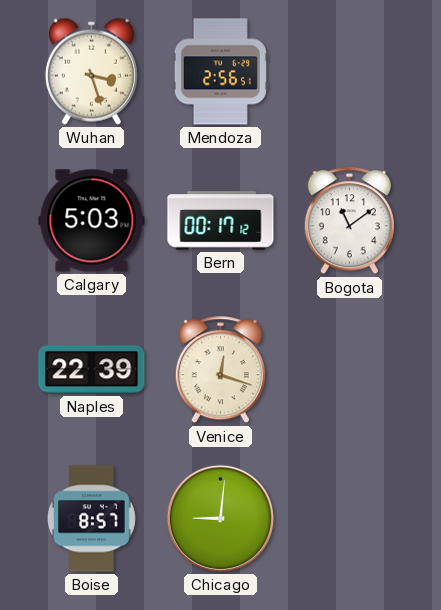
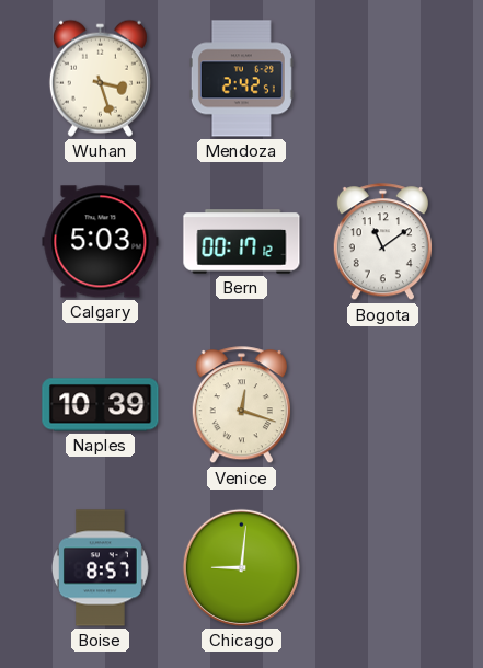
Mendoza: 2:56 -> 2:42
Naples: 22:39 -> 10:39
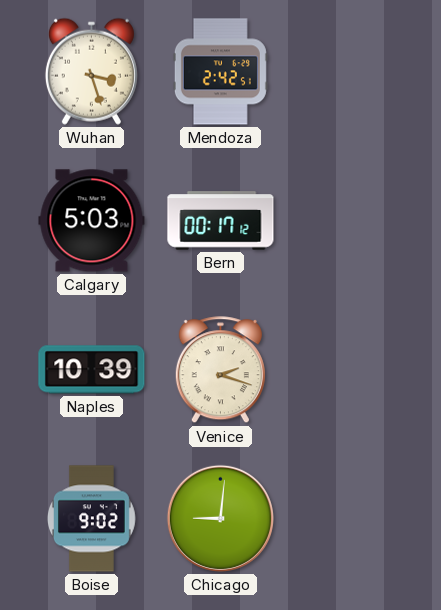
Bogota: 11:09 -> none
Venice: 12:18 -> 2:18
Boise: 8:57 -> 9:02
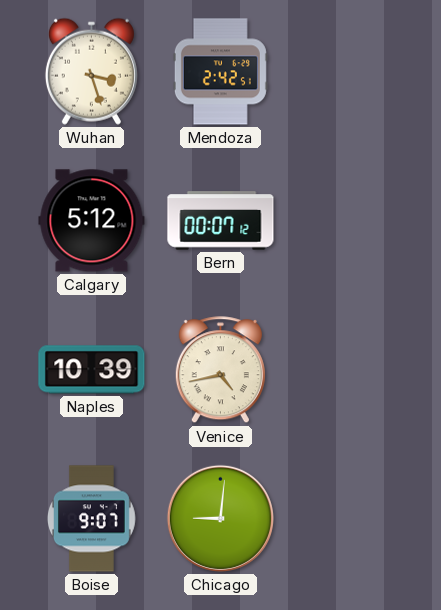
Calgary: 5:03 -> 5:12
Bern: 00:17 -> 00:07
Venice: 2:18 -> 4:43
Boise: 9:02 -> 9:07
